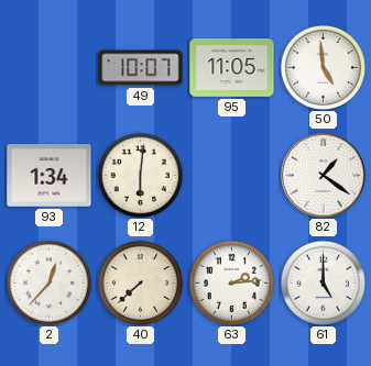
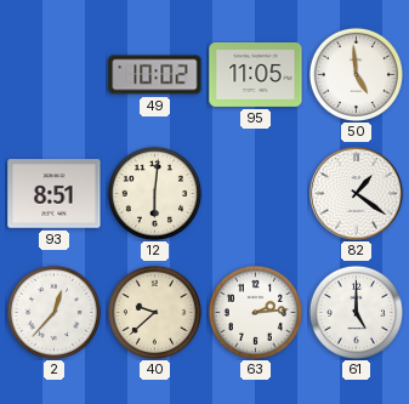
49: 10:07 -> 10:02
93: 1:34 -> 8:51
40: 7:38 -> 9:38
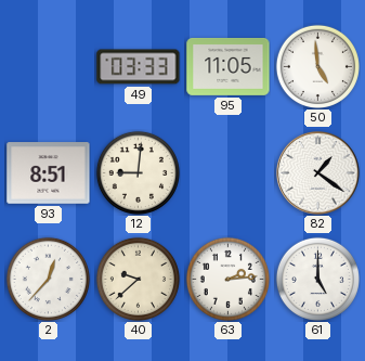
49: 10:02 -> 03:33
12: 6:01 -> 9:01
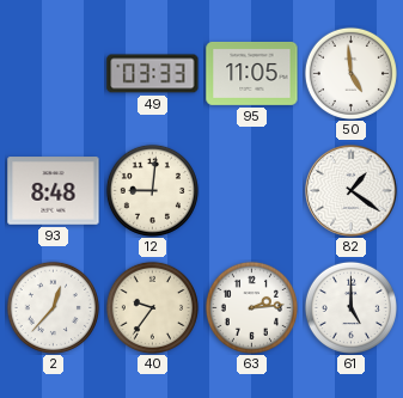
93: 8:51 -> 8:48
40: 9:38 -> 9:36
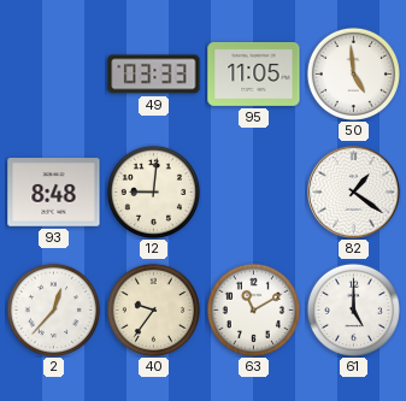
63: 2:14 -> 11:10
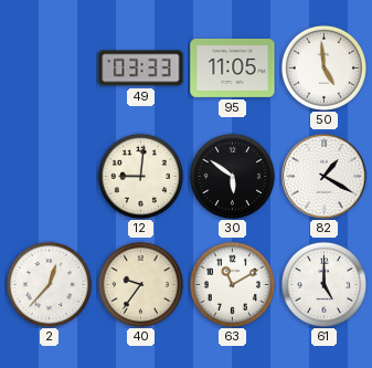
93: 8:48 -> none
30: none -> 5:51
82: 1:21 -> 1:20
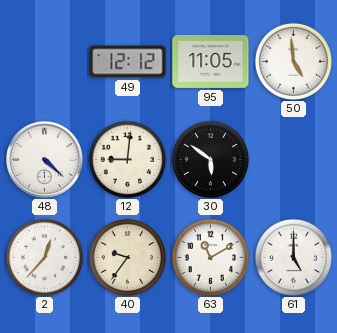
49: 03:33 -> 12:12
48: none -> 4:22
82: 1:20 -> none
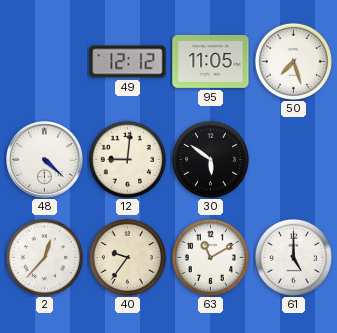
50: 4:59 -> 7:27
